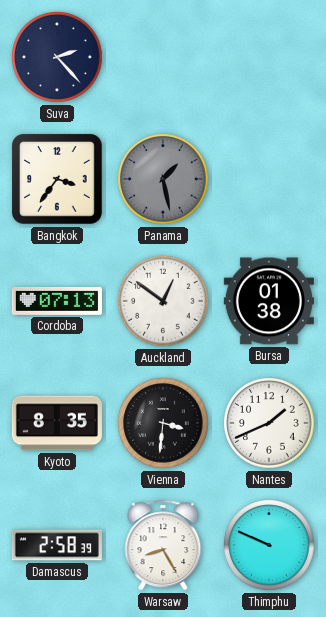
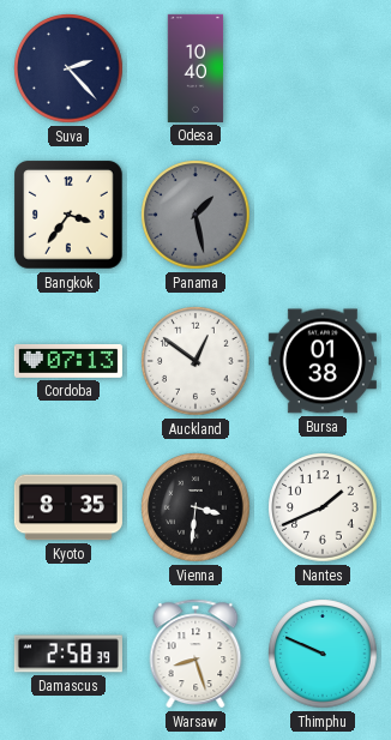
Odesa: none -> 10:40
Warsaw: 8:25 -> 8:27
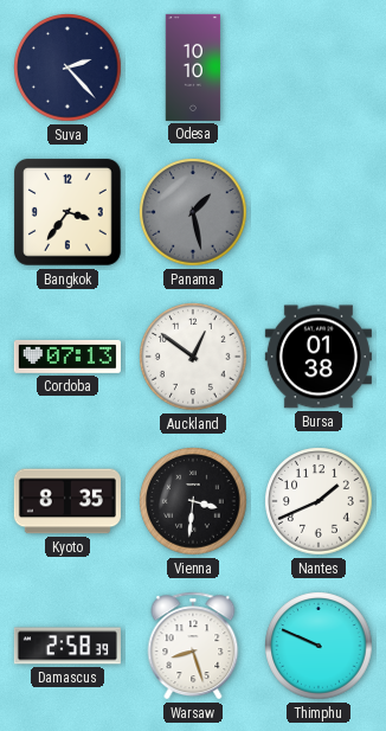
Odesa: 10:40 -> 10:10
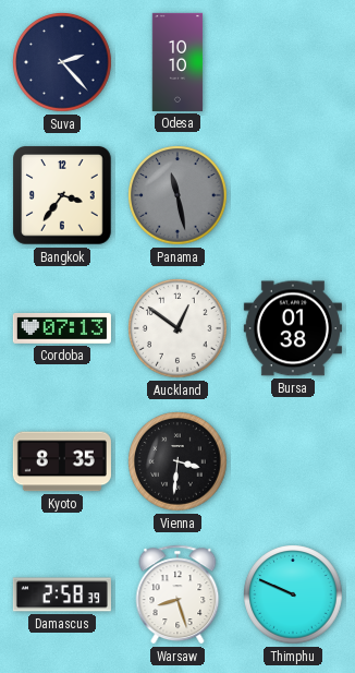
Panama: 1:28 -> 11:28
Nantes: 1:41 -> none
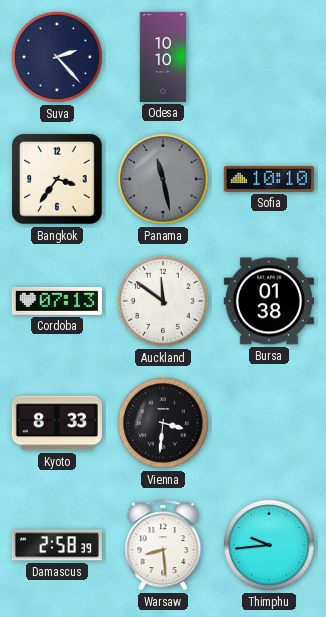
Sofia: none -> 10:10
Auckland: 12:51 -> 11:51
Kyoto: 8:35 -> 8:33
Warsaw: 8:27 -> 8:29
Thimphu: 9:49 -> 9:44
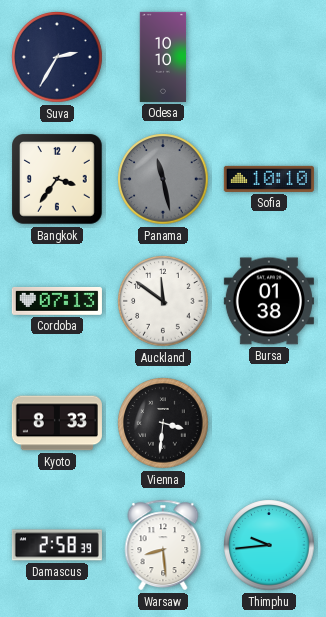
Suva: 2:23 -> 2:35
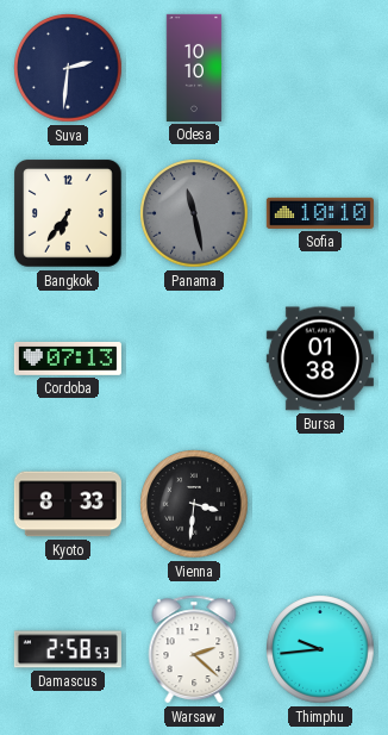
Suva: 2:35 -> 2:31
Bangkok: 3:36 -> 6:36
Auckland: 11:51 -> none
Damascus: 2:58:39 -> 2:58:53
Warsaw: 8:29 -> 2:22
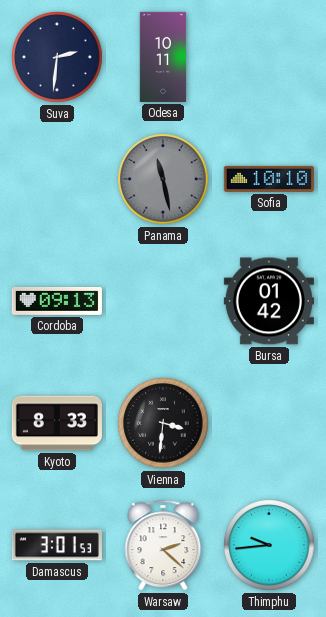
Odesa: 10:10 -> 10:11
Bangkok: 6:36 -> none
Cordoba: 07:13 -> 09:13
Bursa: 01:38 -> 01:42
Damascus: 2:58 -> 3:01
